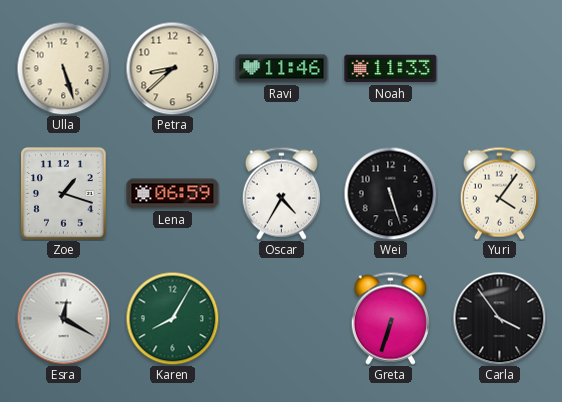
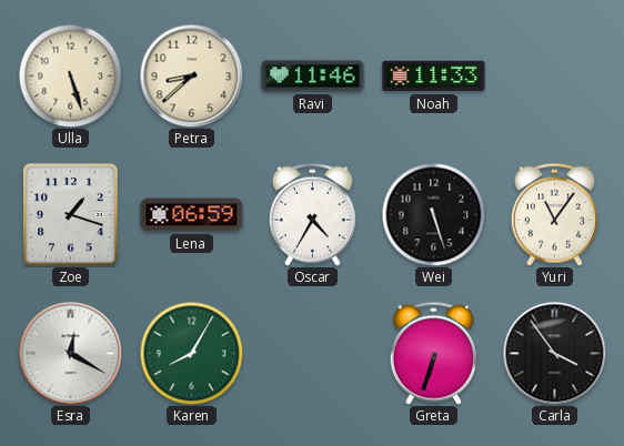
Yuri: 4:06 -> 11:06
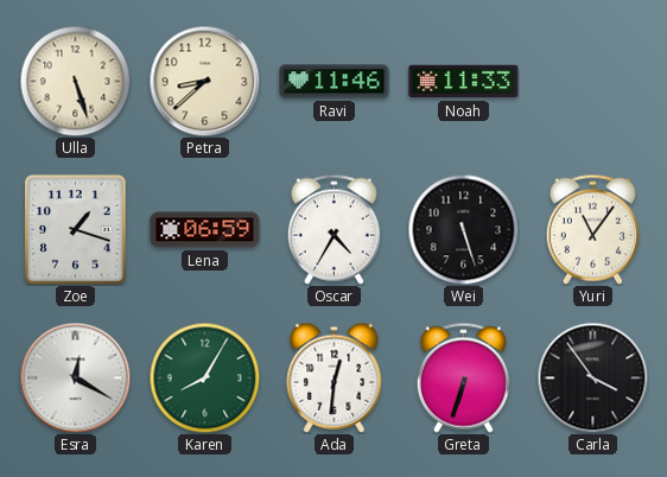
Ada: none -> 12:31
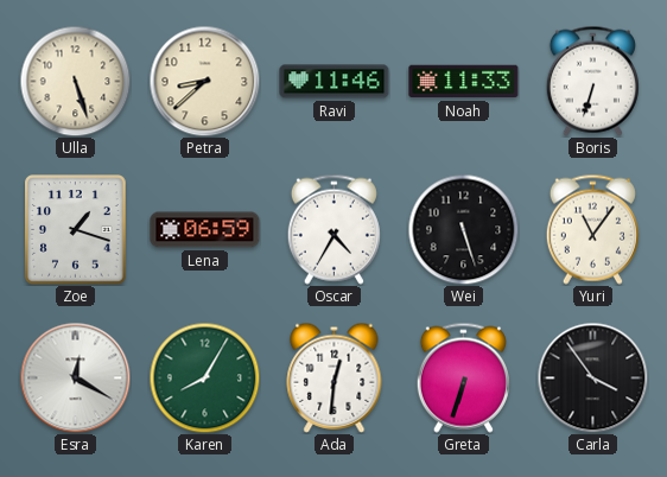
Boris: none -> 6:33
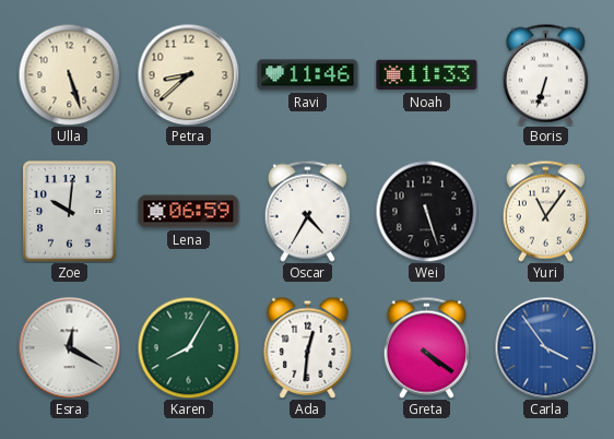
Zoe: 1:18 -> 10:01
Greta: 6:33 -> 4:21
Carla dial: black -> blue
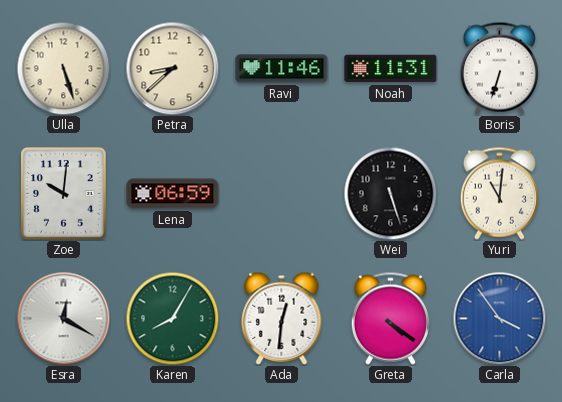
Noah: 11:33 -> 11:31
Oscar: 4:35 -> none
Yuri: 11:06 -> 11:01
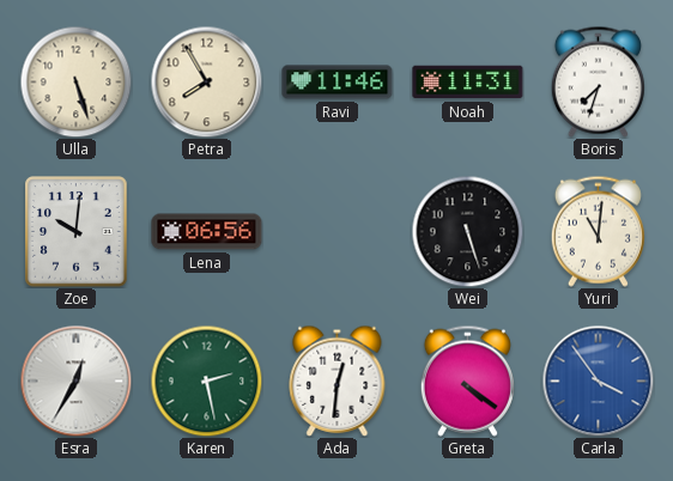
Petra: 8:38 -> 7:55
Boris: 6:33 -> 7:33
Lena: 06:59 -> 06:56
Esra: 12:20 -> 12:35
Karen: 8:05 -> 2:28
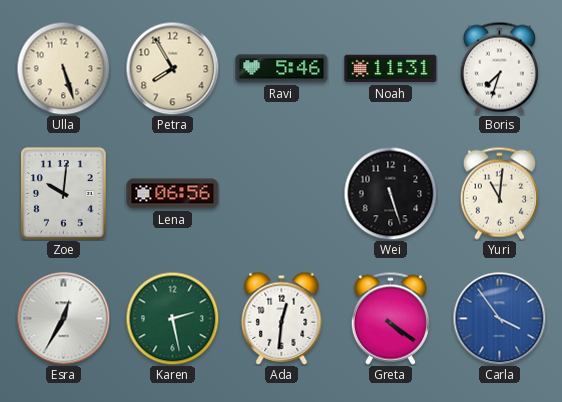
Ravi: 11:46 -> 5:46
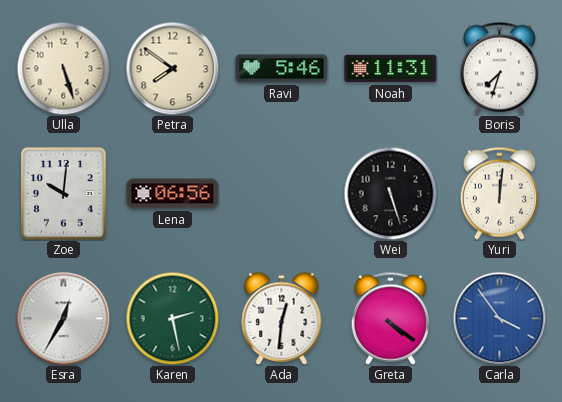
Petra: 7:55 -> 7:51
Yuri: 11:01 -> 12:01
